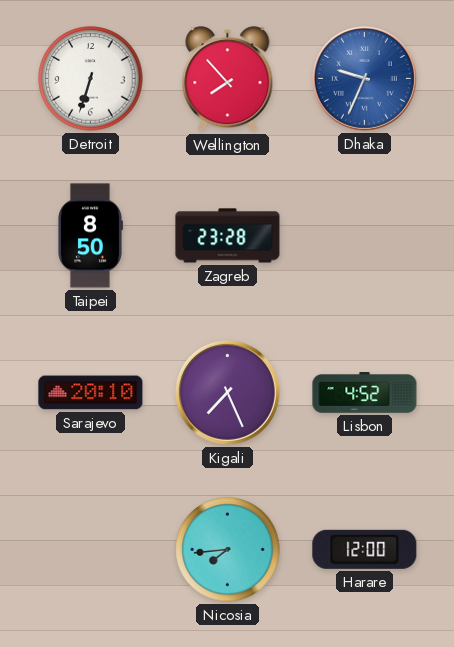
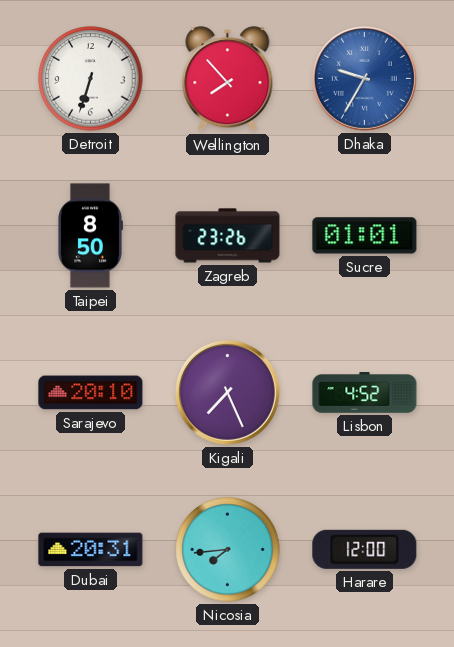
Dhaka: 9:34 -> 9:35
Zagreb: 23:28 -> 23:26
Sucre: none -> 01:01
Dubai: none -> 20:31
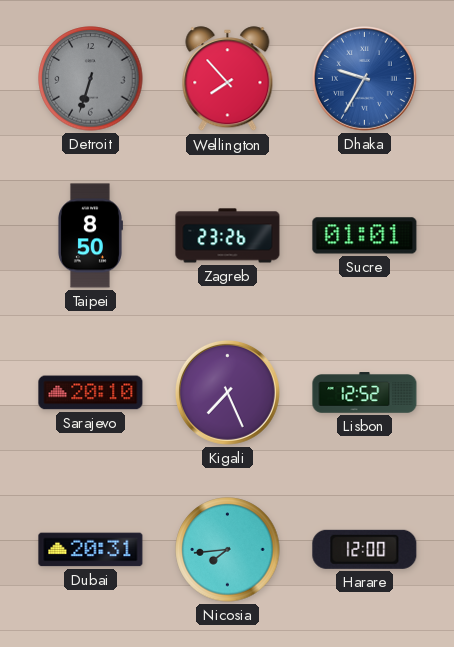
Detroit dial: white -> grey
Lisbon: 4:52 -> 12:52
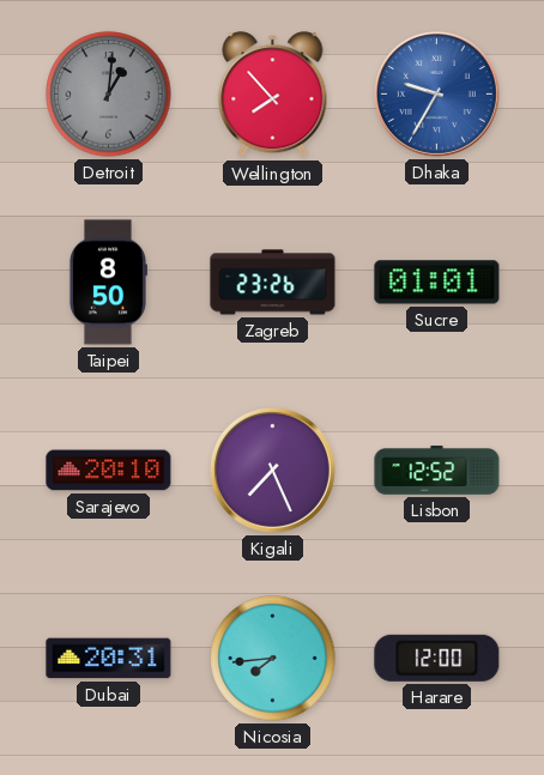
Detroit: 6:33 -> 1:01
